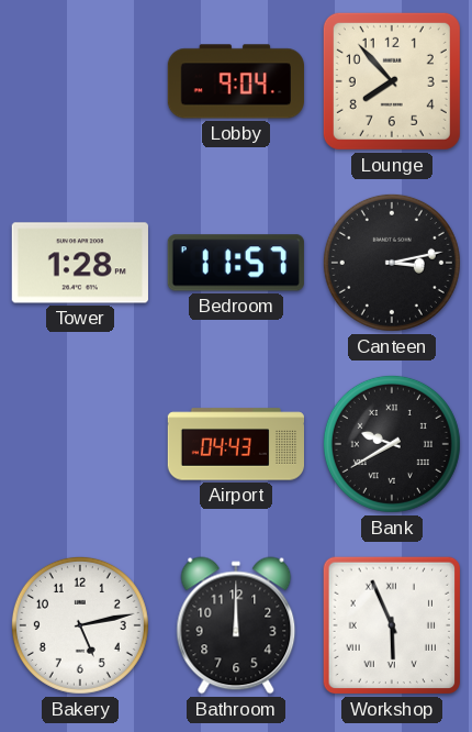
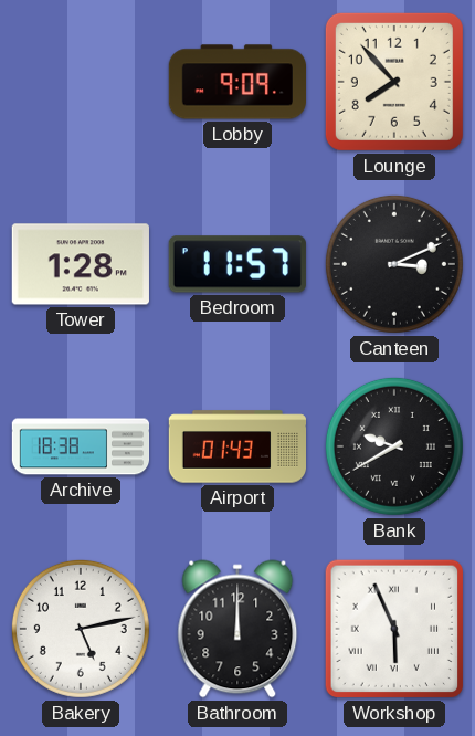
Lobby: 9:04 -> 9:09
Canteen: 3:13 -> 3:11
Archive: none -> 18:38
Airport: 04:43 -> 01:43
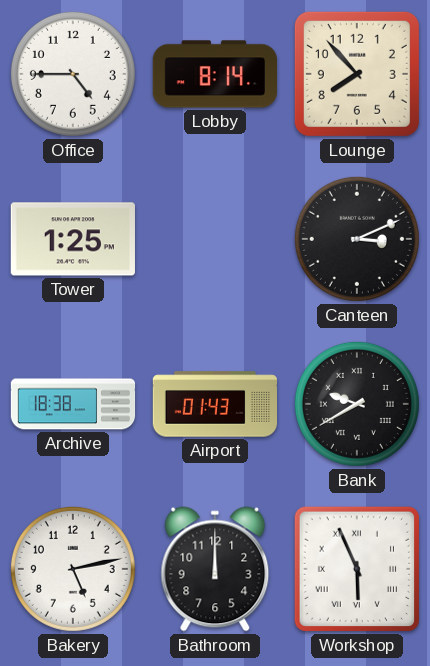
Office: none -> 4:45
Lobby: 9:09 -> 8:14
Tower: 1:28 -> 1:25
Bedroom: 11:57 -> none
